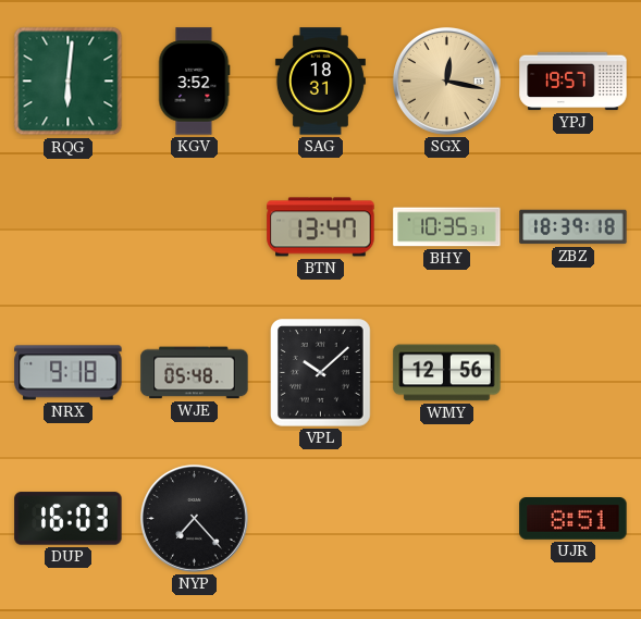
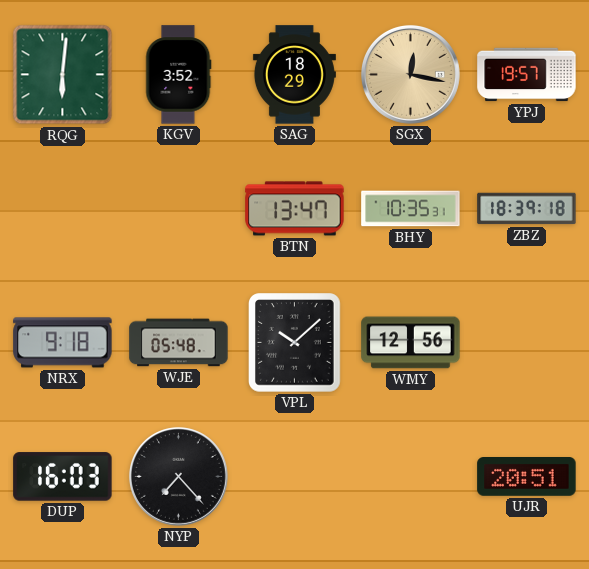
SAG: 18:31 -> 18:29
UJR: 8:51 -> 20:51
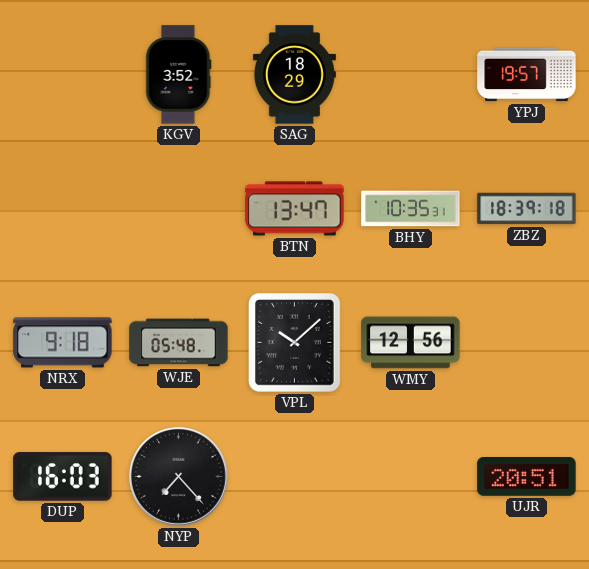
RQG: 6:01 -> none
SGX: 12:17 -> none
